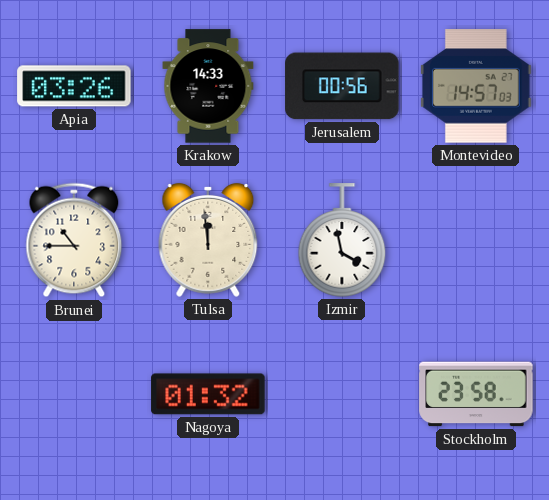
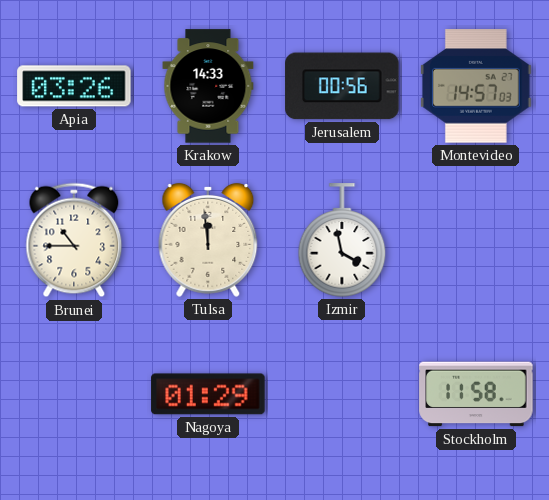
Nagoya: 01:32 -> 01:29
Stockholm: 23:58 -> 11:58
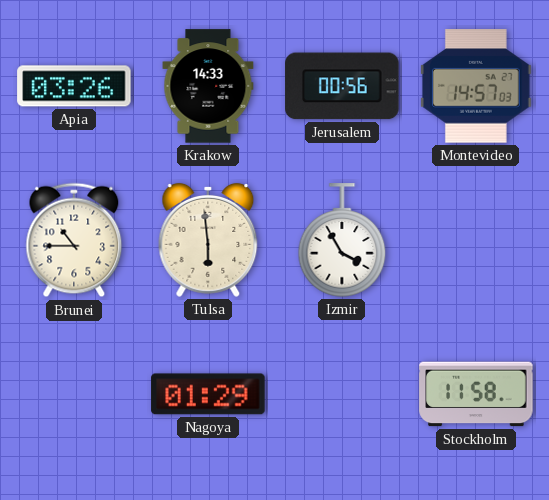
Tulsa: 11:59 -> 5:59
Izmir: 3:58 -> 3:55
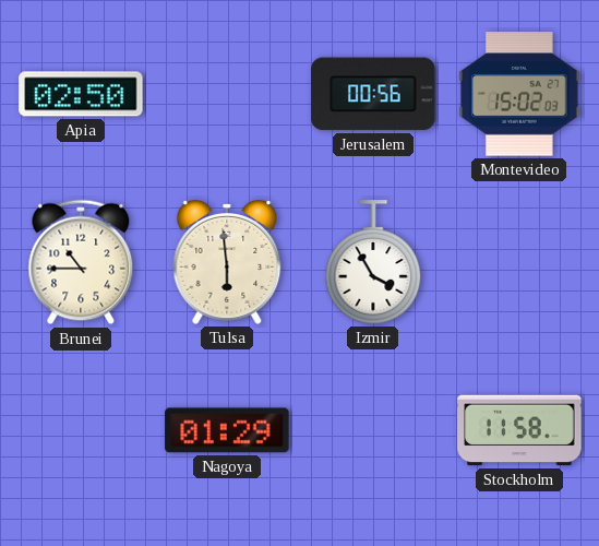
Apia: 03:26 -> 02:50
Krakow: 14:33 -> none
Montevideo: 14:57 -> 15:02
